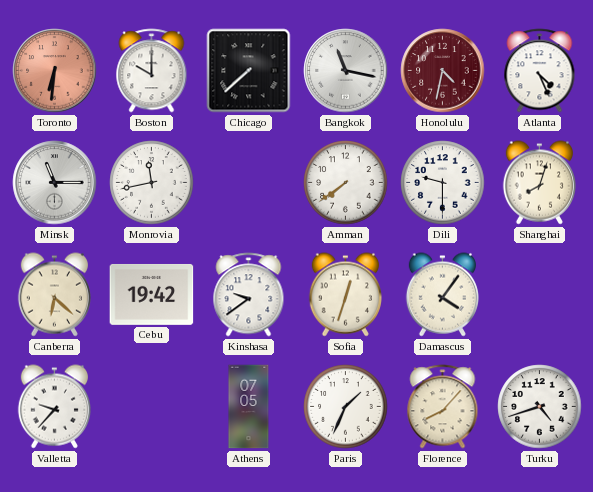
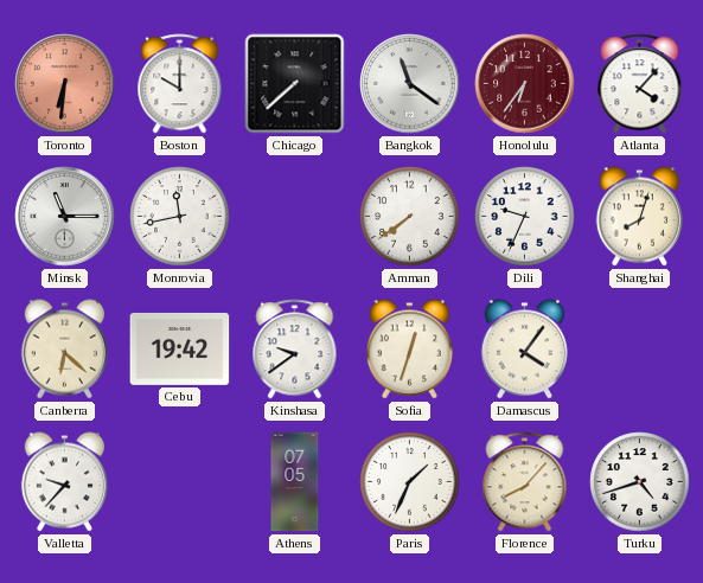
Bangkok: 11:17 -> 11:21
Honolulu: 4:32 -> 6:36
Atlanta: 4:26 -> 4:07
Dili: 9:30 -> 9:34
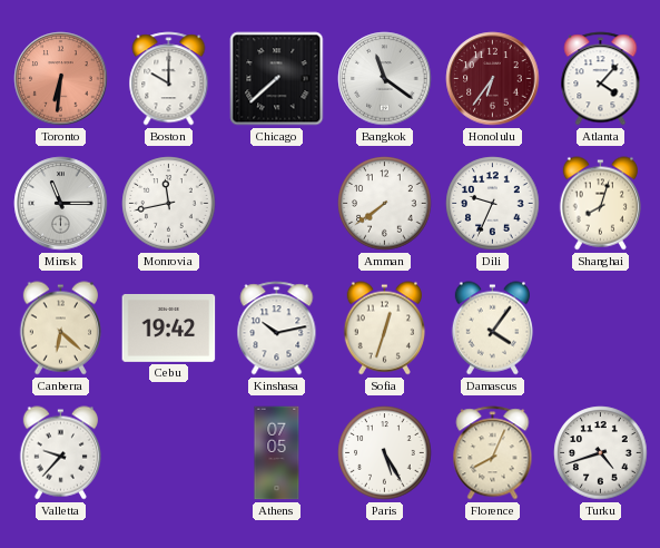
Kinshasa: 9:39 -> 10:13
Paris: 1:34 -> 5:25
Florence: 8:07 -> 8:04
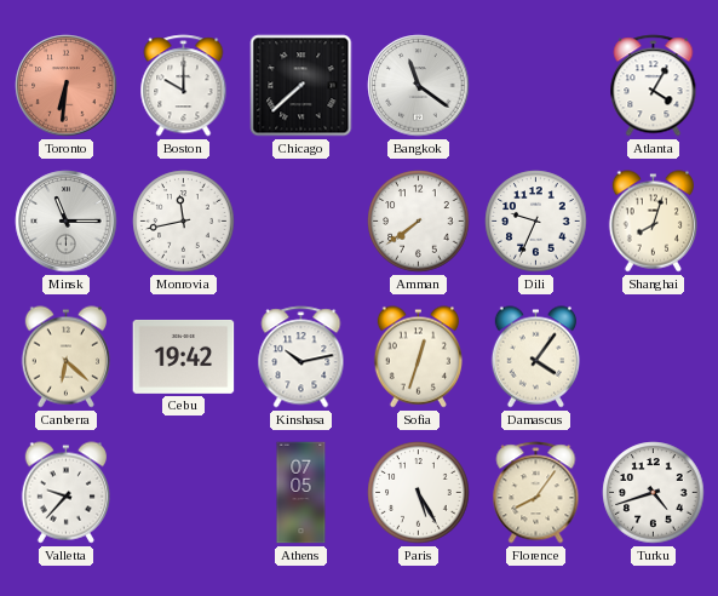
Honolulu: 6:36 -> none
Atlanta: 4:07 -> 4:05
Florence: 8:04 -> 8:06
